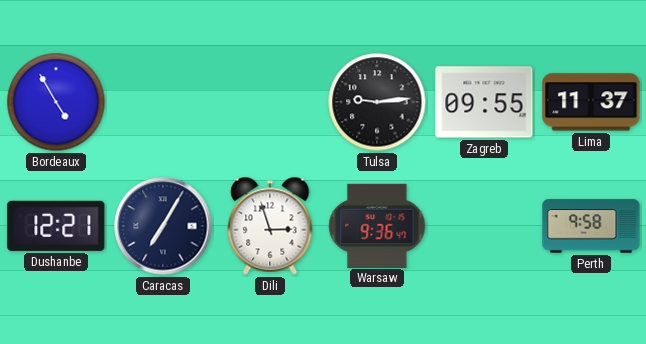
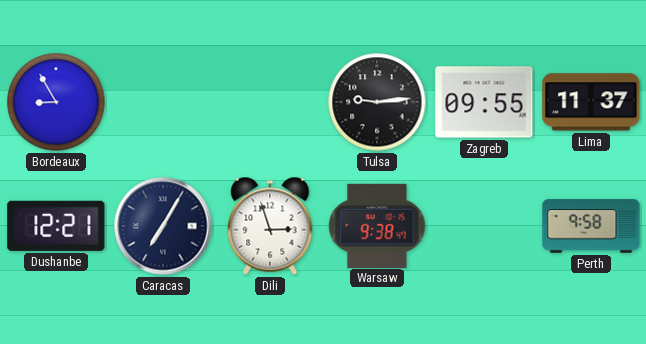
Bordeaux: 4:55 -> 8:55
Warsaw: 9:36 -> 9:38
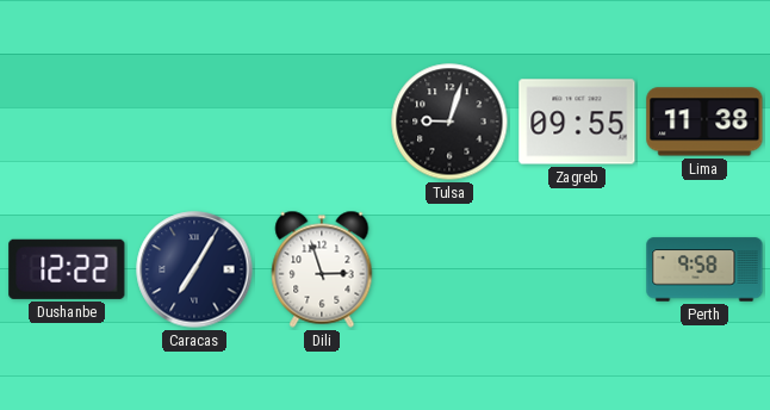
Bordeaux: 8:55 -> none
Tulsa: 9:14 -> 9:03
Lima: 11:37 -> 11:38
Dushanbe: 12:21 -> 12:22
Warsaw: 9:38 -> none
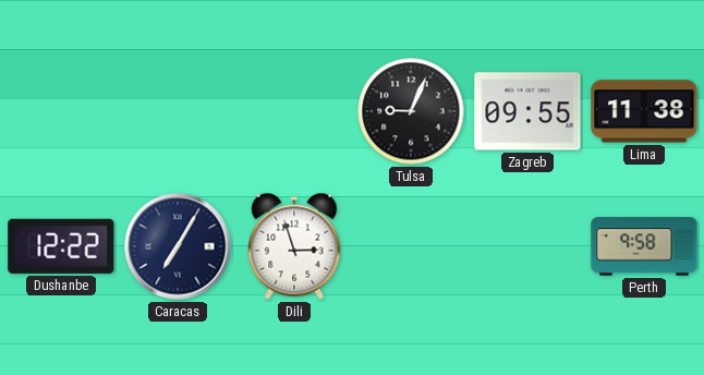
Tulsa: 9:03 -> 9:04
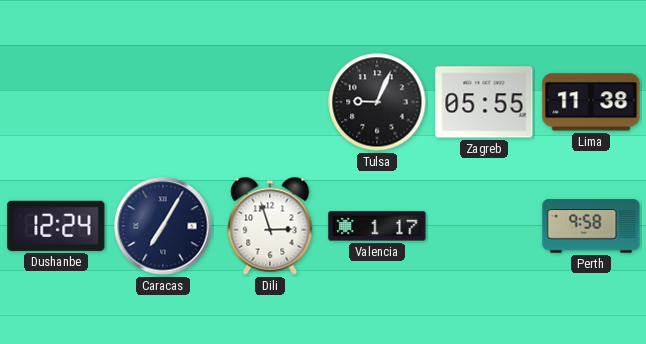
Zagreb: 09:55 -> 05:55
Dushanbe: 12:22 -> 12:24
Valencia: none -> 1:17
